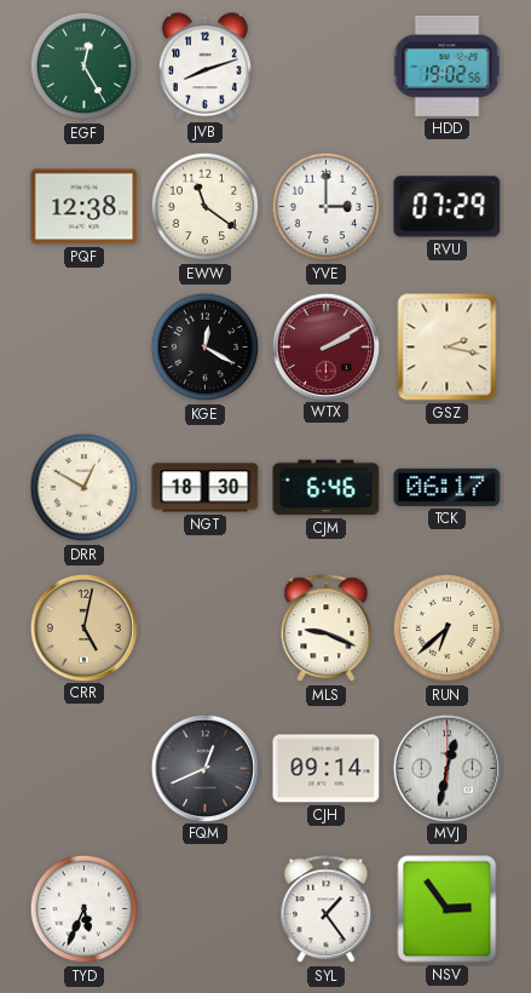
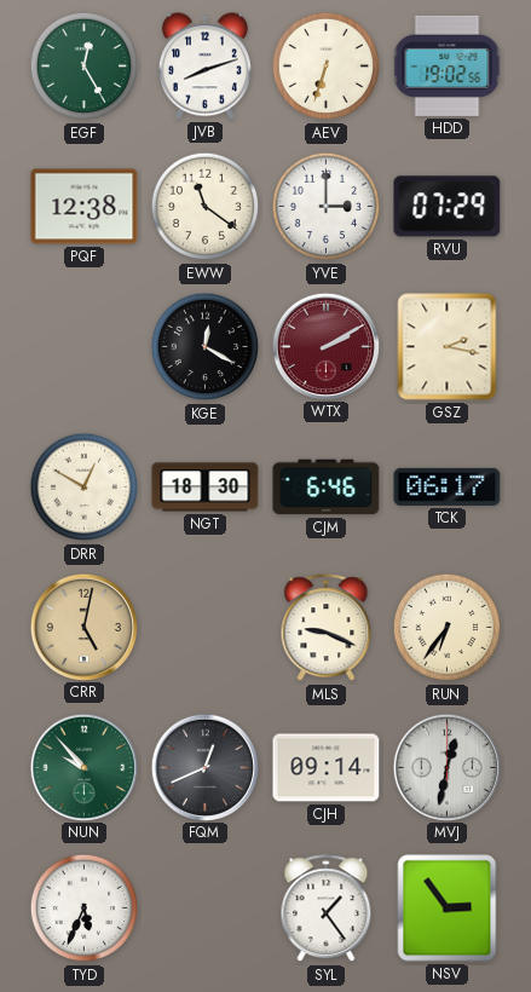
AEV: none -> 6:33
RUN: 6:38 -> 6:36
NUN: none -> 9:53
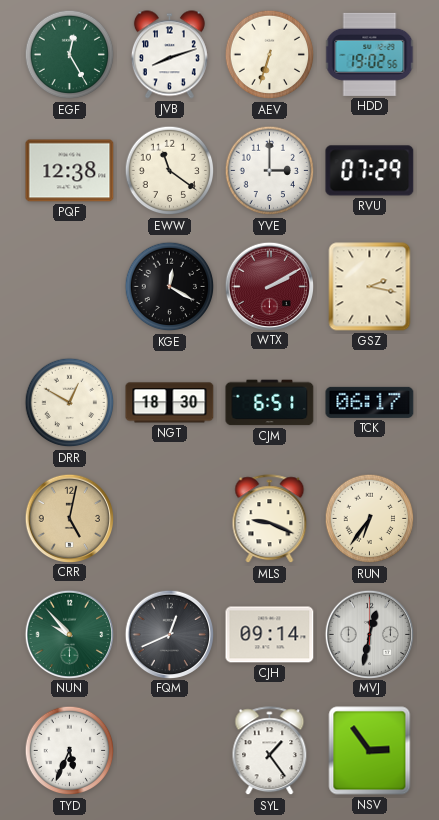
CJM: 6:46 -> 6:51
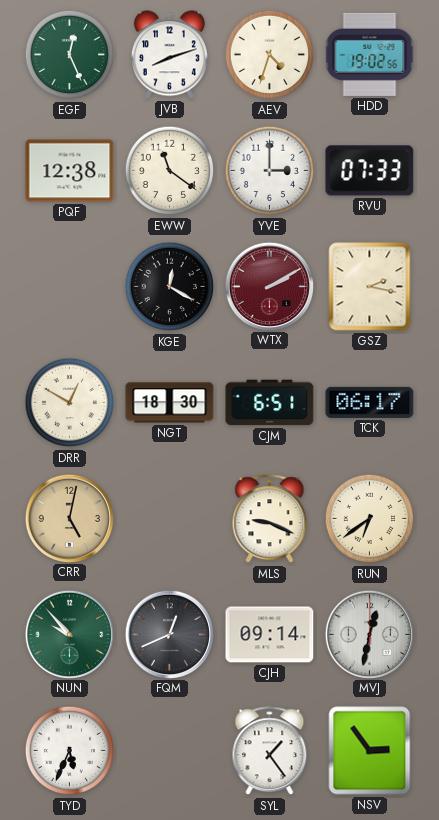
EGF: 12:25 -> 12:26
AEV: 6:33 -> 4:33
RVU: 07:29 -> 07:33
RUN: 6:36 -> 6:39
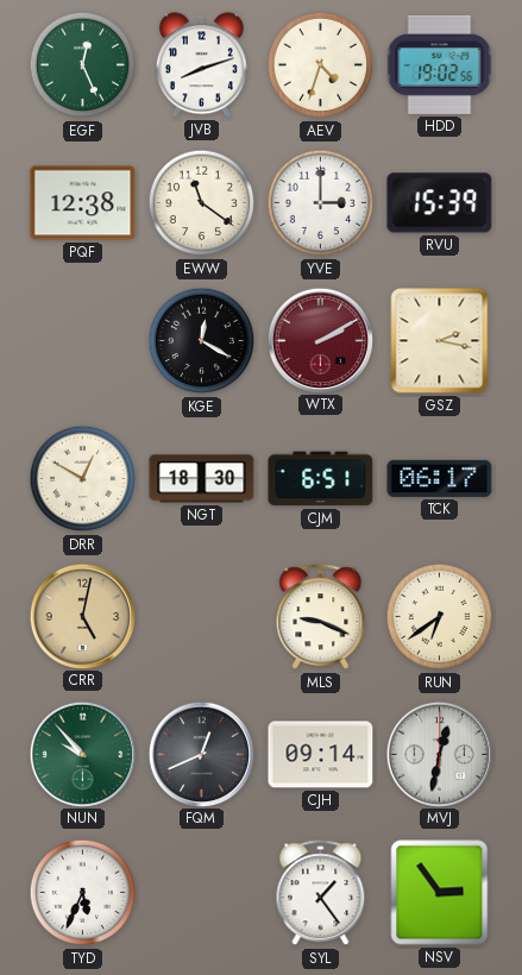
RVU: 07:33 -> 15:39
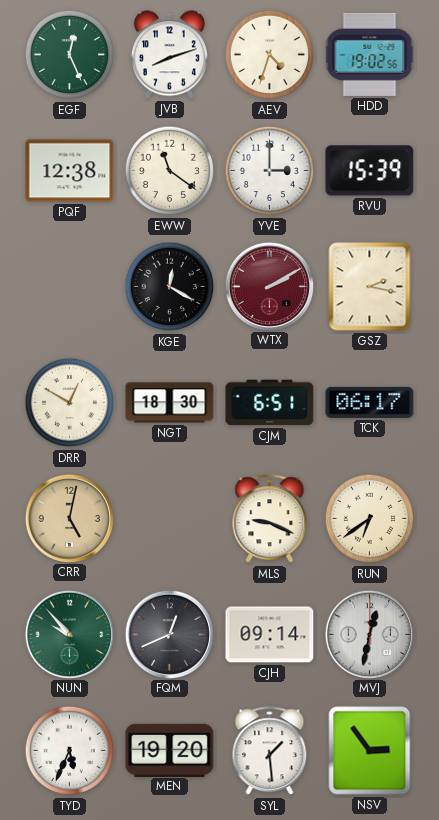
MEN: none -> 19:20
SYL: 1:24 -> 1:29
